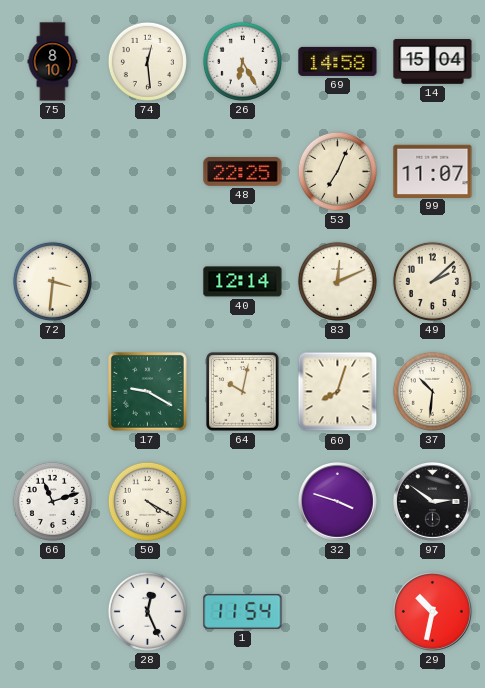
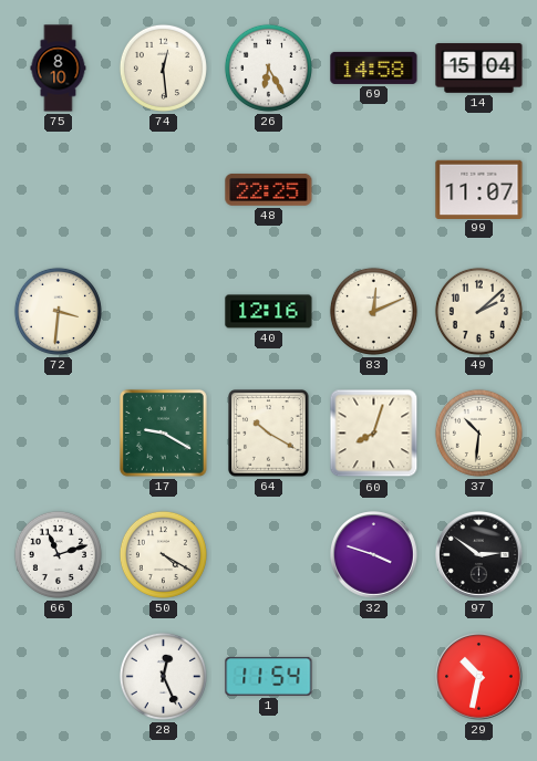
53: 7:04 -> none
40: 12:14 -> 12:16
64: 10:02 -> 10:20
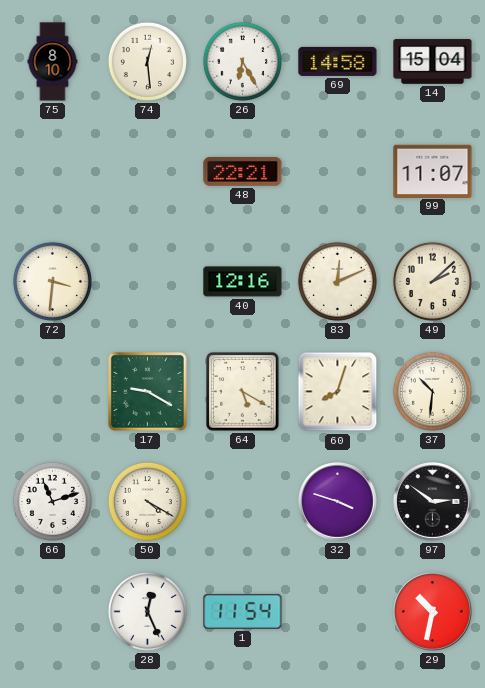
48: 22:25 -> 22:21
64: 10:20 -> 5:20
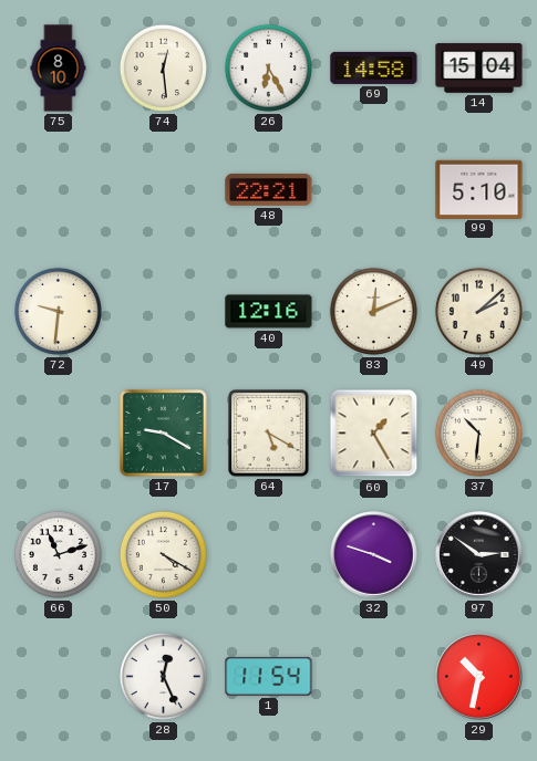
99: 11:07 -> 5:10
72: 3:31 -> 9:31
60: 8:03 -> 1:25
